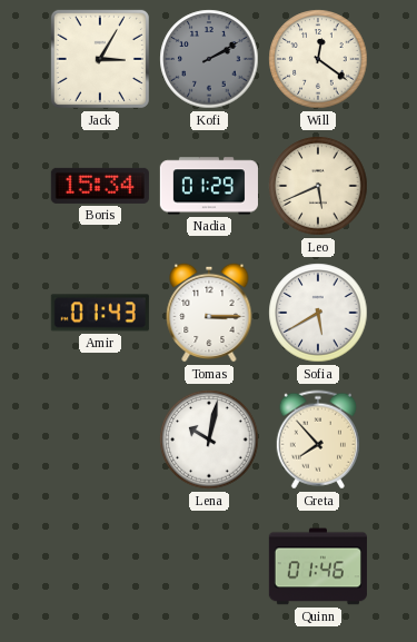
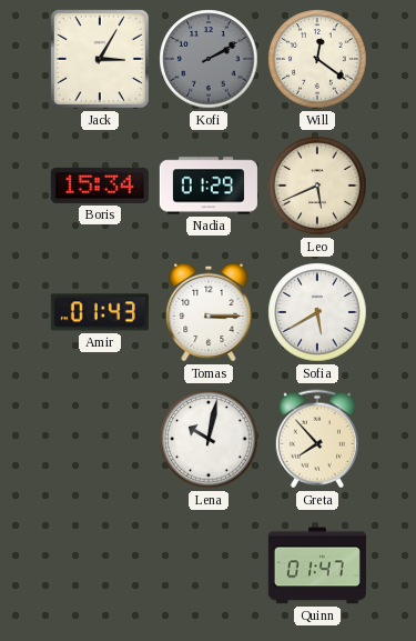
Quinn: 01:46 -> 01:47
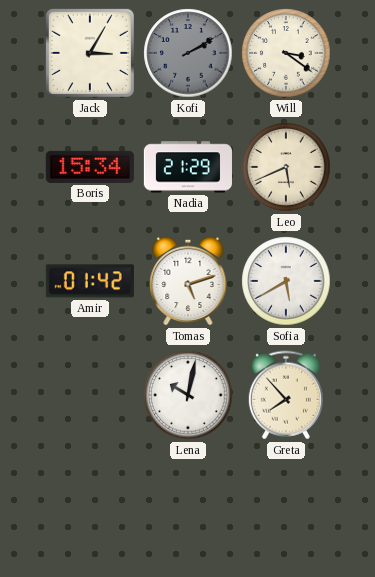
Will: 12:21 -> 3:21
Nadia: 01:29 -> 21:29
Amir: 01:43 -> 01:42
Tomas: 3:15 -> 5:12
Quinn: 01:47 -> none
